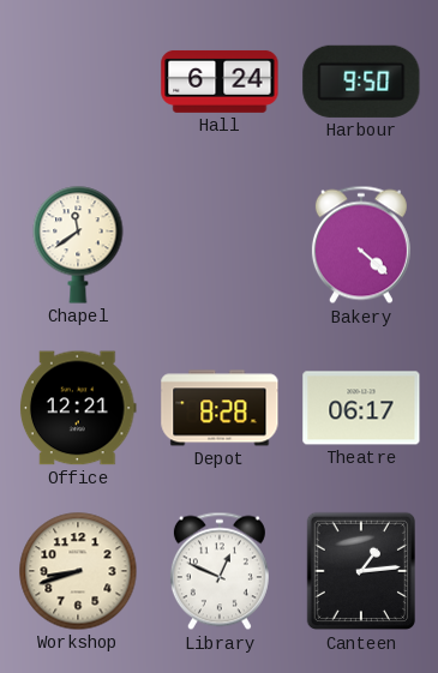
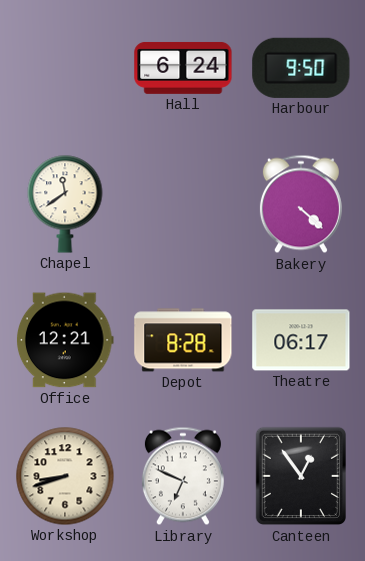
Library: 12:49 -> 6:49
Canteen: 1:14 -> 12:54
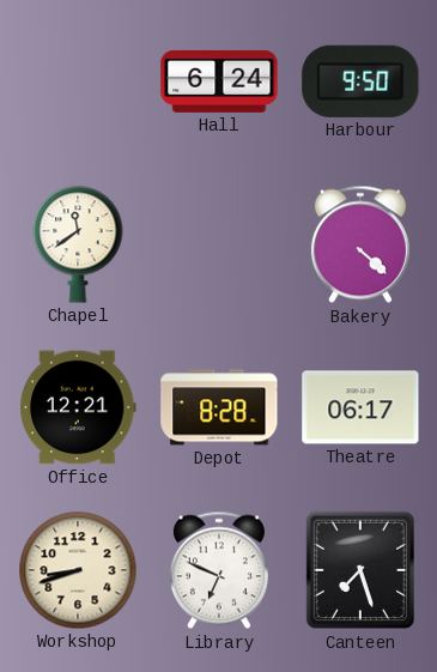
Canteen: 12:54 -> 7:27
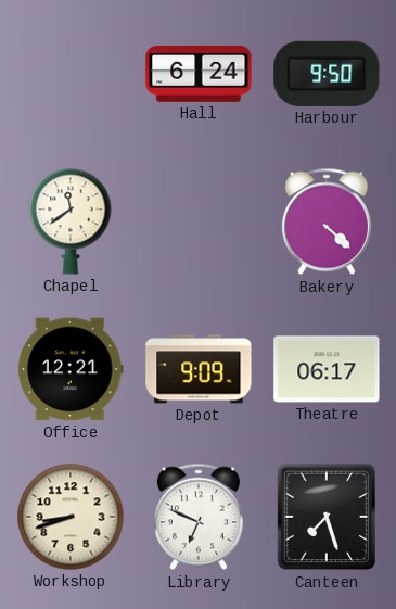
Depot: 8:28 -> 9:09
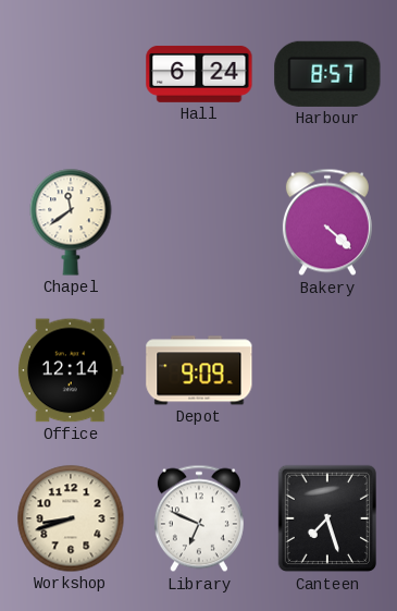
Harbour: 9:50 -> 8:57
Office: 12:21 -> 12:14
Theatre: 06:17 -> none
